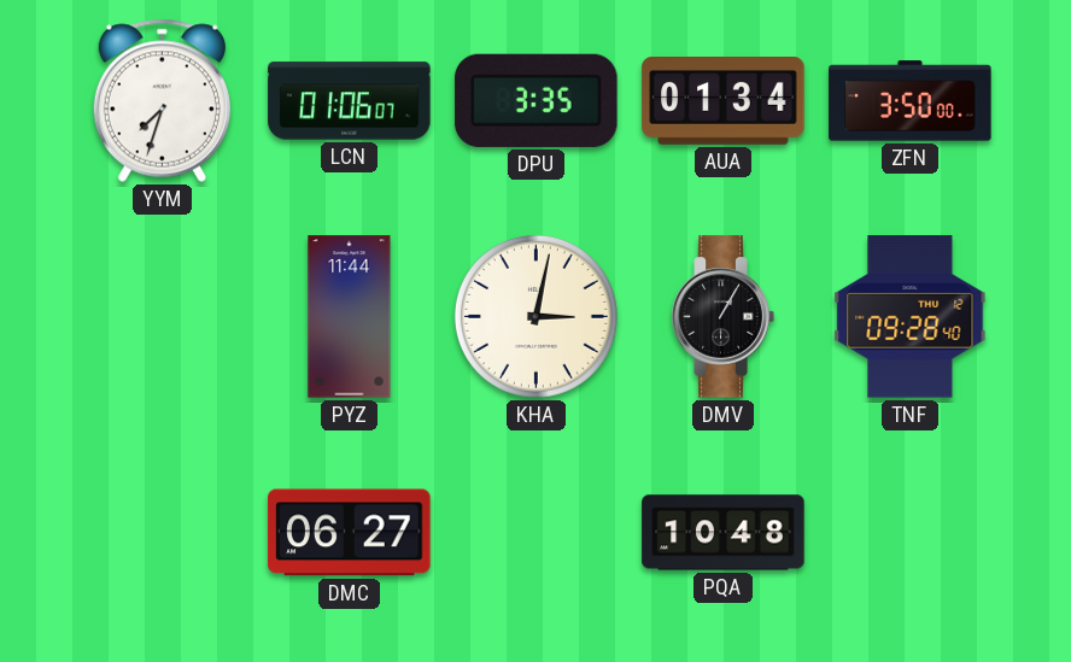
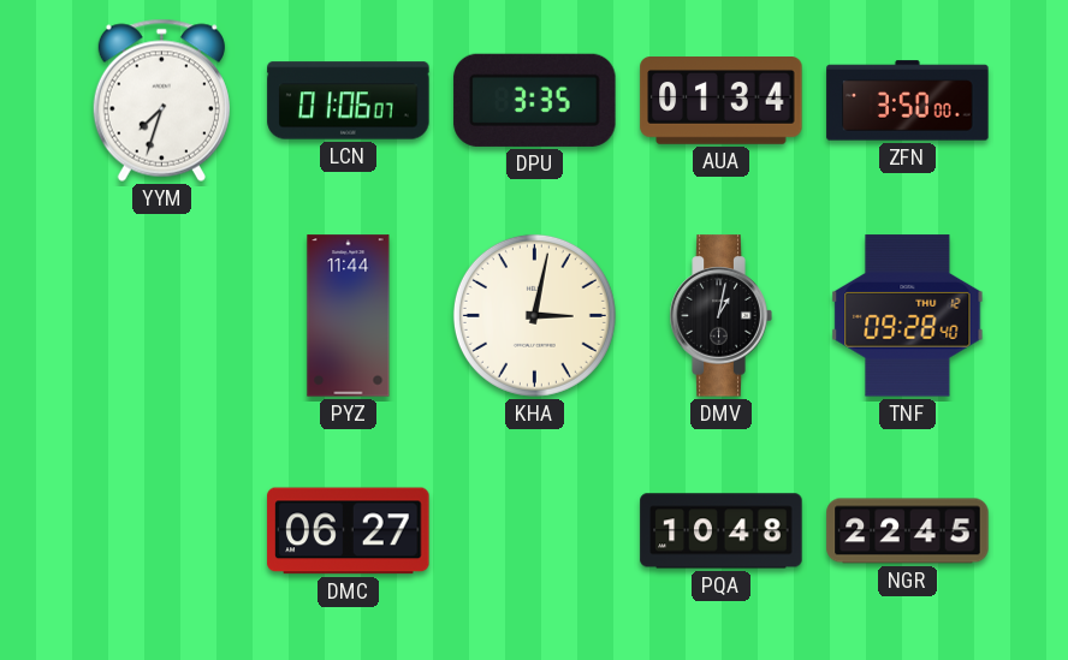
DMV: 1:05 -> 1:02
NGR: none -> 22:45
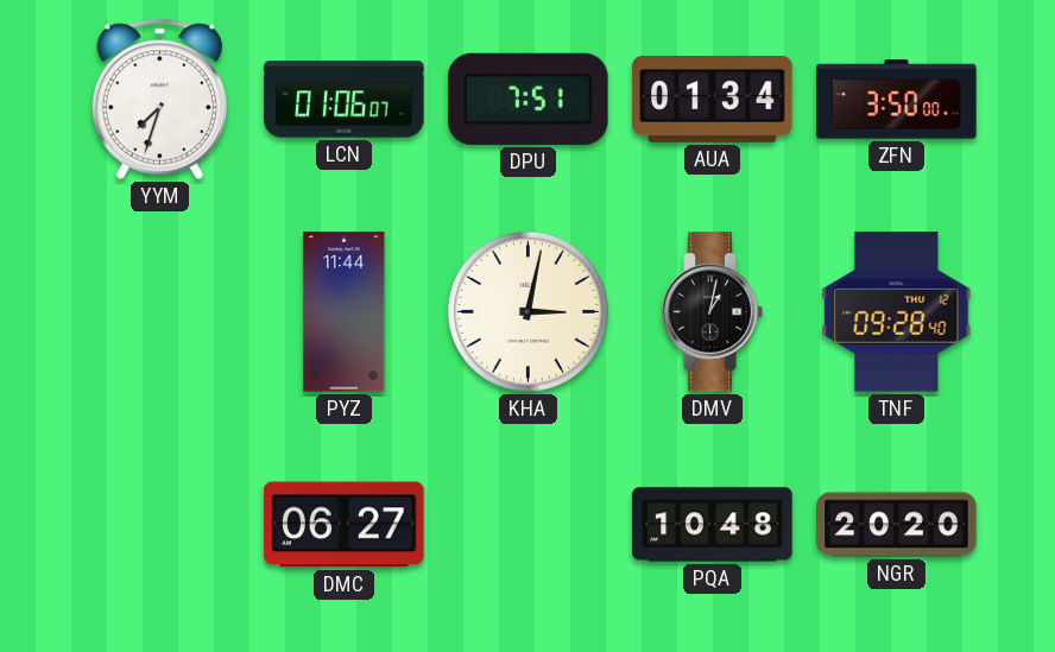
DPU: 3:35 -> 7:51
NGR: 22:45 -> 20:20
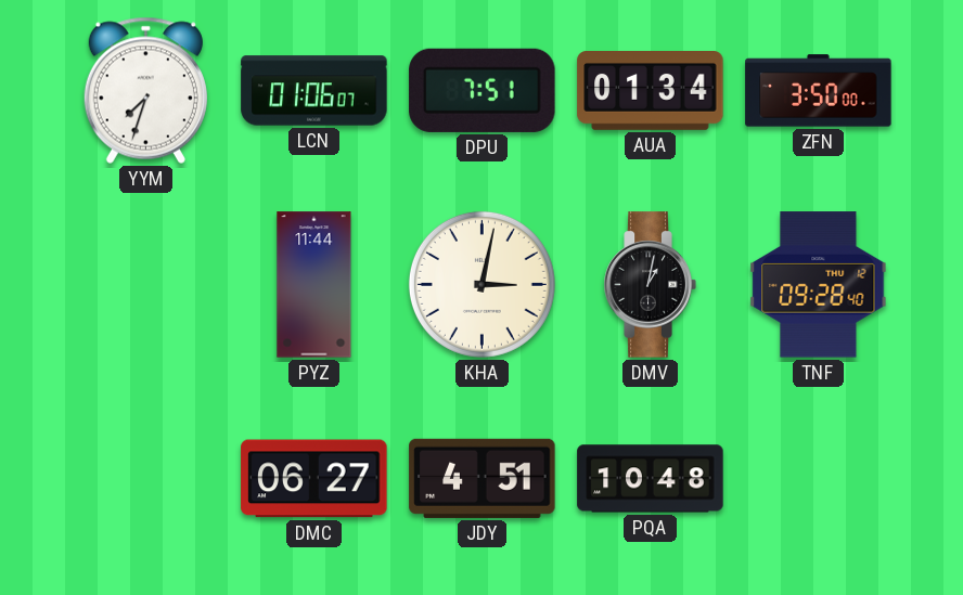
JDY: none -> 4:51
NGR: 20:20 -> none
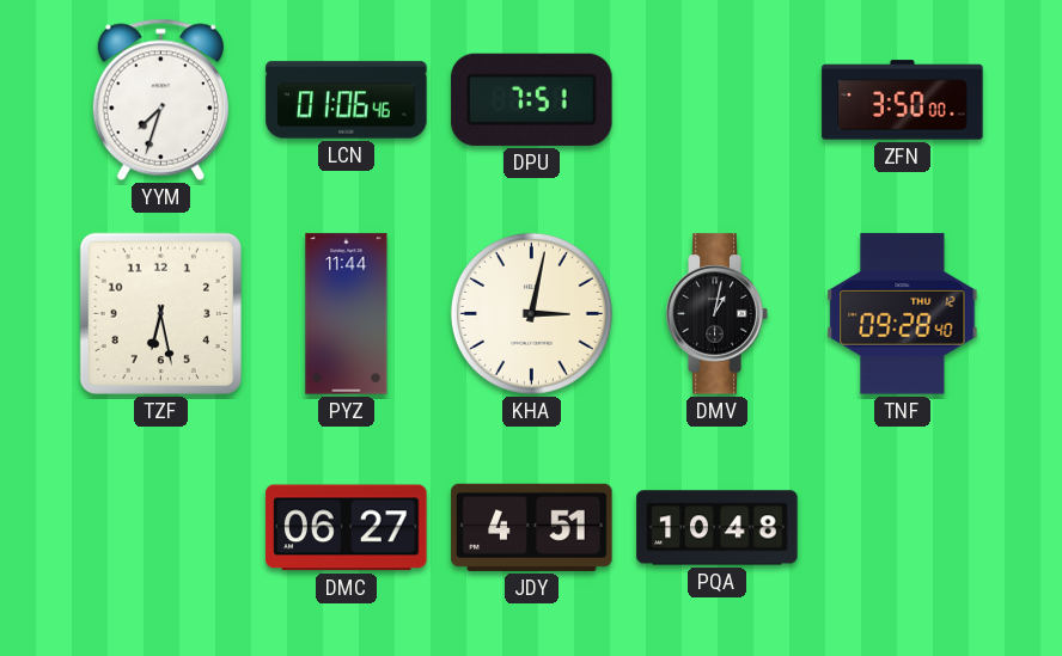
LCN: 01:06:07 -> 01:06:46
AUA: 01:34 -> none
TZF: none -> 6:28
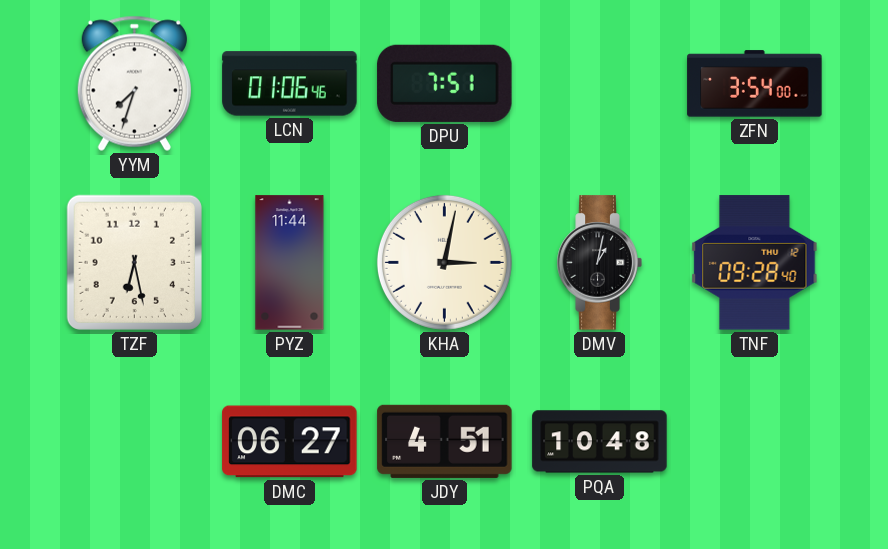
ZFN: 3:50 -> 3:54
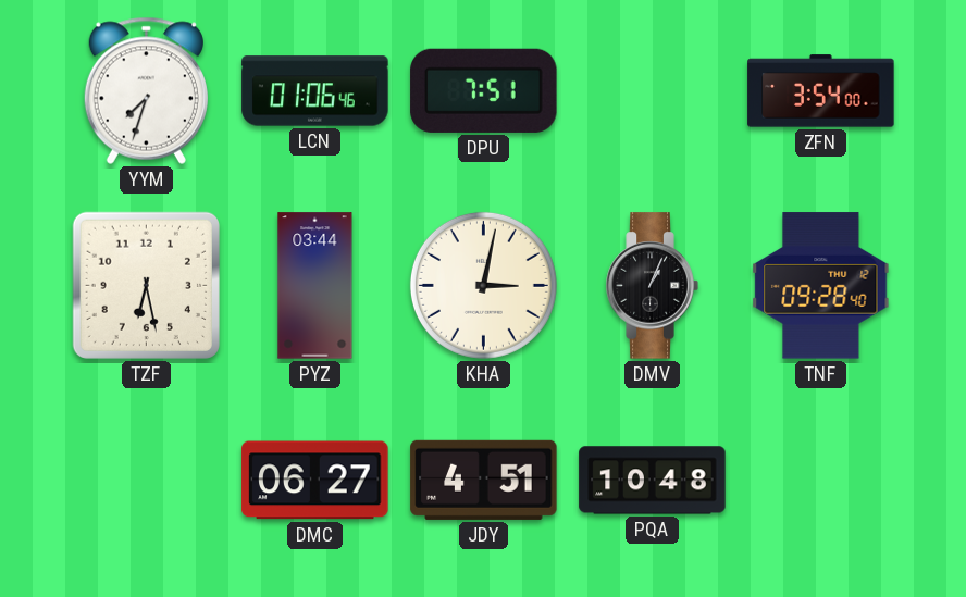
PYZ: 11:44 -> 03:44
DMV: 1:02 -> 1:04
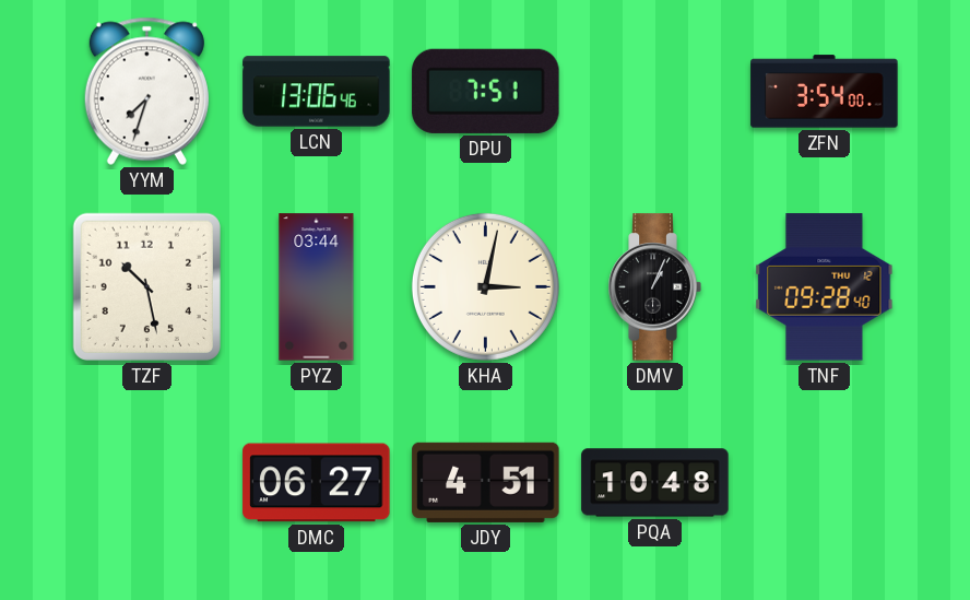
LCN: 01:06 -> 13:06
TZF: 6:28 -> 10:28
